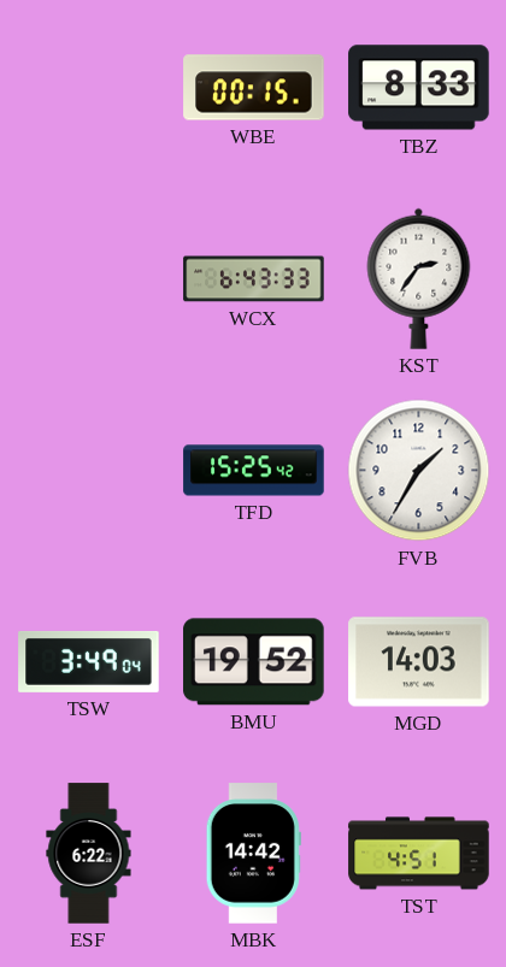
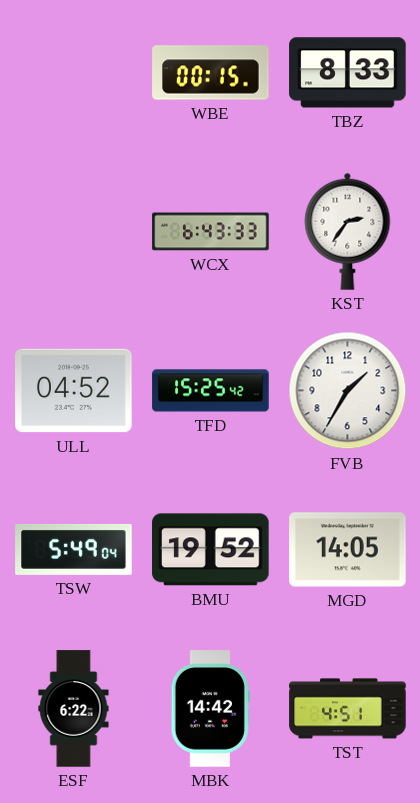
ULL: none -> 04:52
TSW: 3:49 -> 5:49
MGD: 14:03 -> 14:05
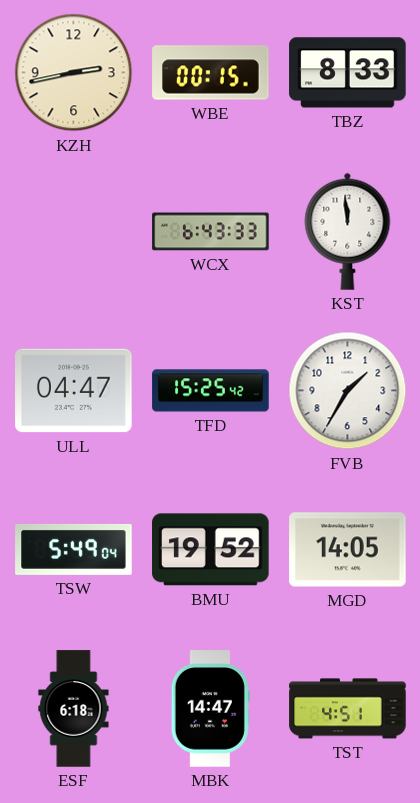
KZH: none -> 2:43
KST: 2:36 -> 11:59
ULL: 04:52 -> 04:47
ESF: 6:22 -> 6:18
MBK: 14:42 -> 14:47
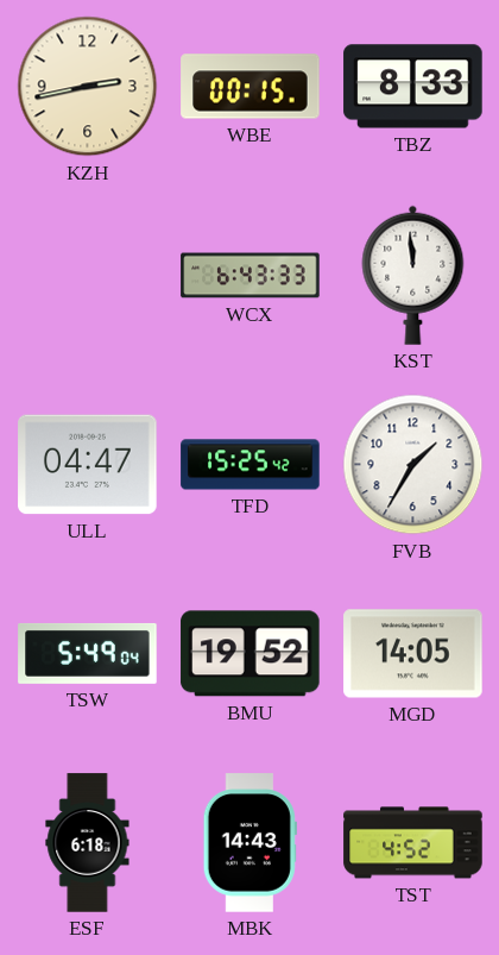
MBK: 14:47 -> 14:43
TST: 4:51 -> 4:52
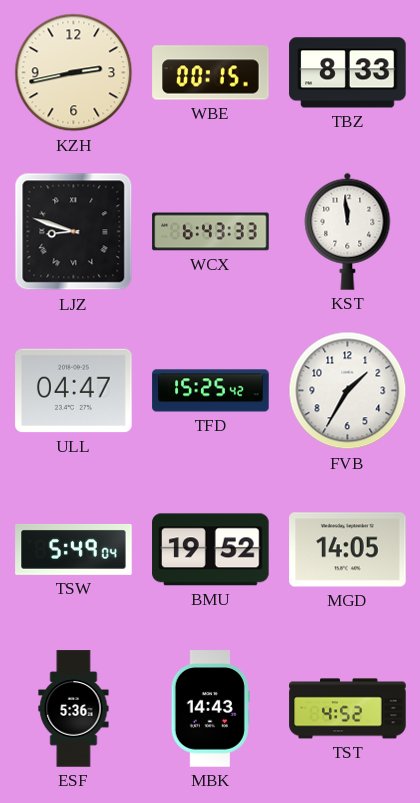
LJZ: none -> 8:48
ESF: 6:18 -> 5:36
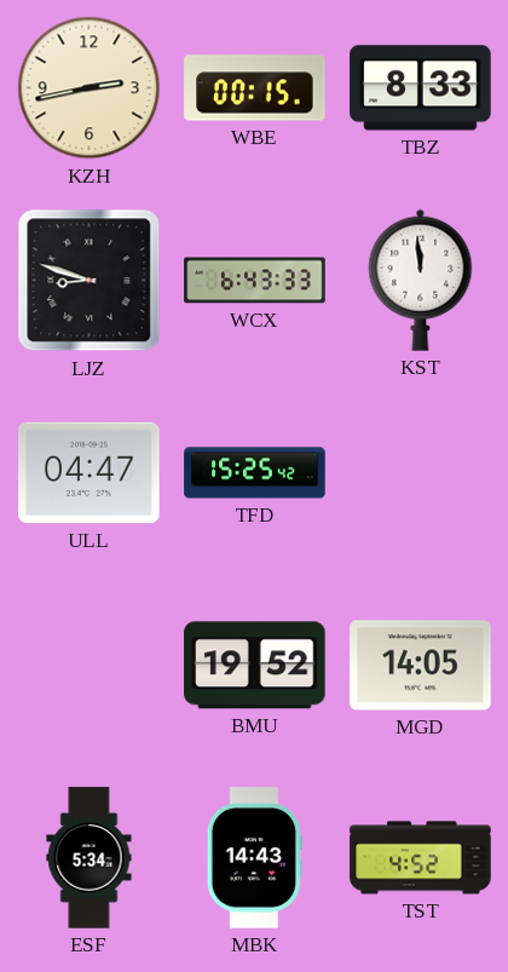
FVB: 1:35 -> none
TSW: 5:49 -> none
ESF: 5:36 -> 5:34
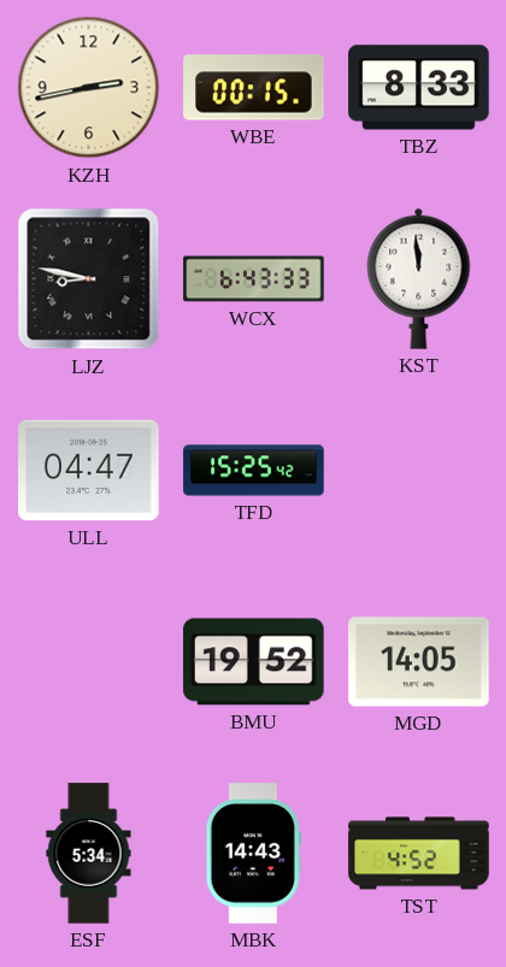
LJZ: 8:48 -> 8:47
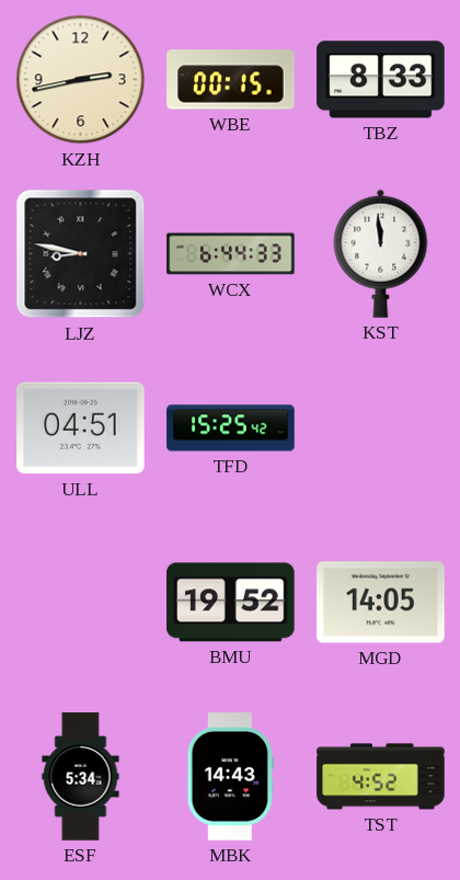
WCX: 6:43 -> 6:44
ULL: 04:47 -> 04:51
